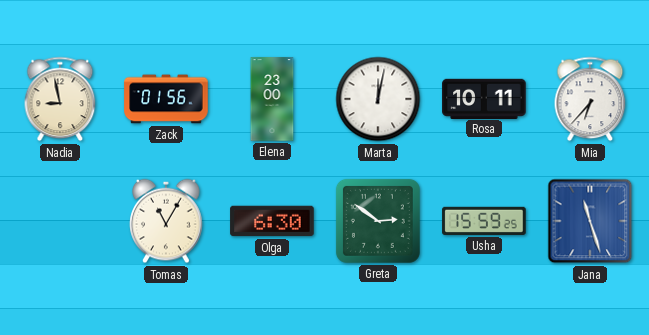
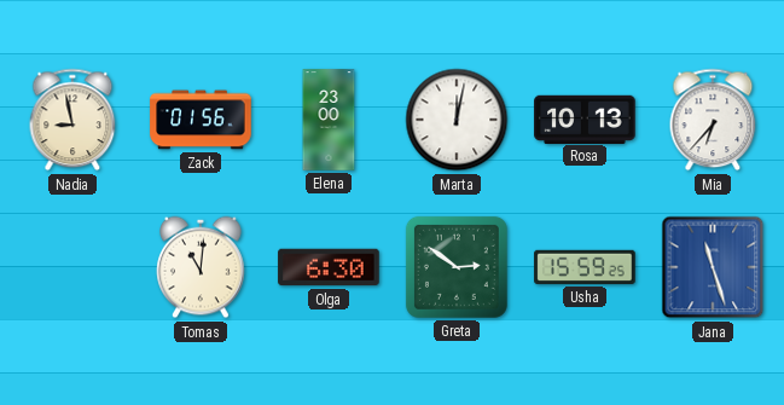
Rosa: 10:11 -> 10:13
Tomas: 11:05 -> 11:01
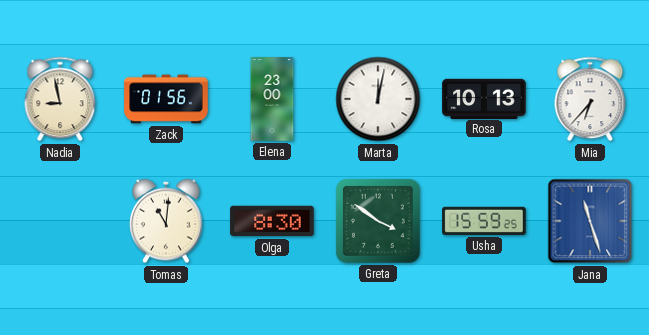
Olga: 6:30 -> 8:30
Greta: 2:51 -> 3:51
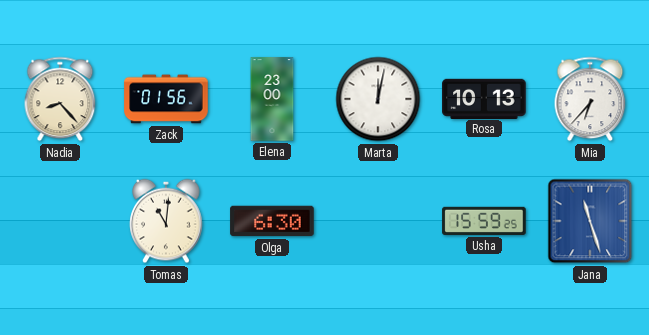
Nadia: 8:58 -> 8:23
Olga: 8:30 -> 6:30
Greta: 3:51 -> none
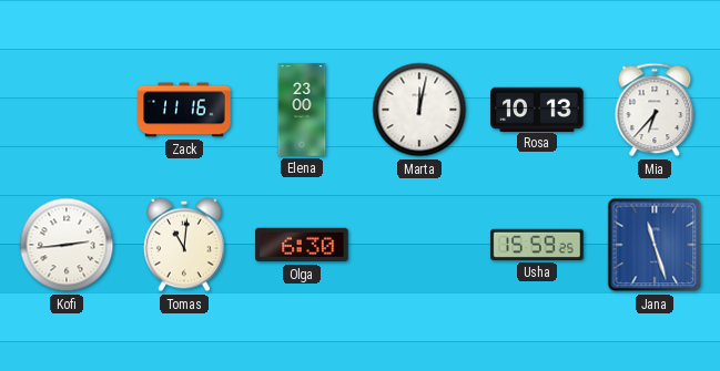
Nadia: 8:23 -> none
Zack: 01:56 -> 11:16
Kofi: none -> 2:44
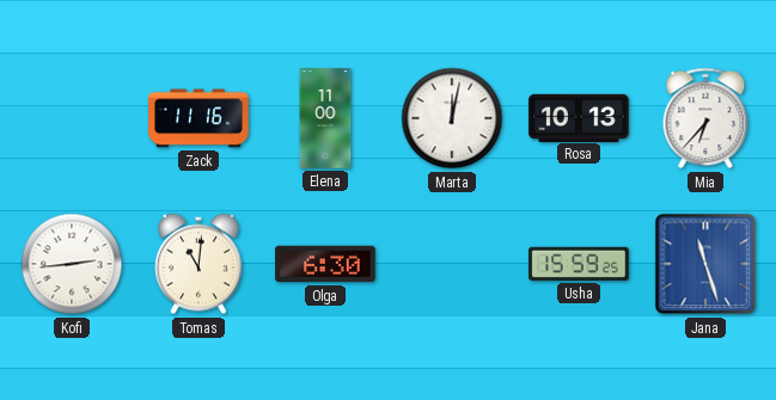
Elena: 23:00 -> 11:00
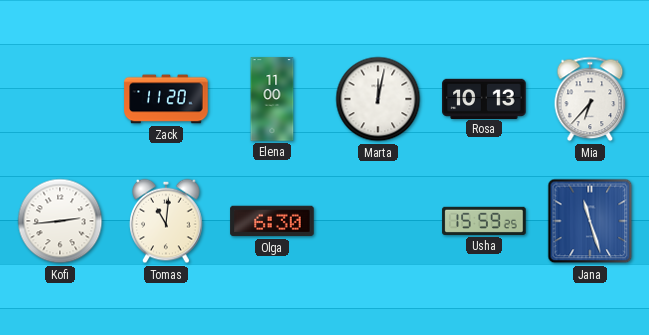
Zack: 11:16 -> 11:20
